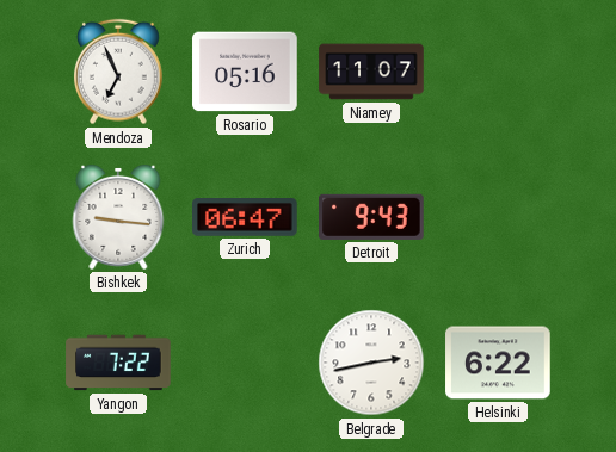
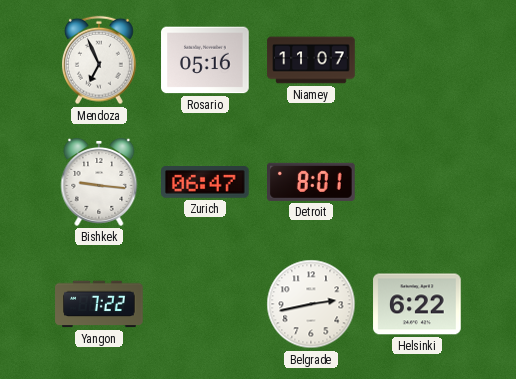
Detroit: 9:43 -> 8:01
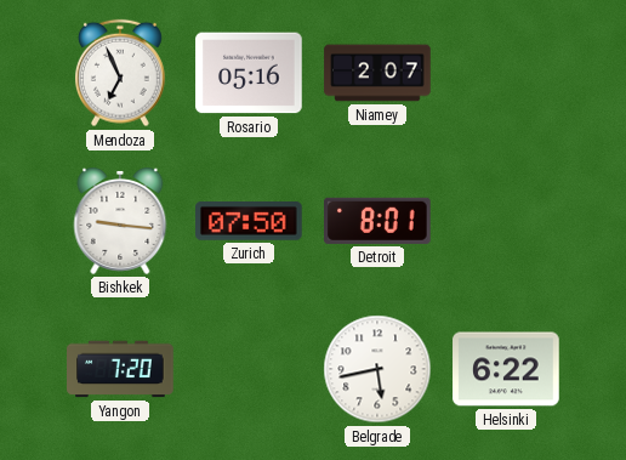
Niamey: 11:07 -> 2:07
Zurich: 06:47 -> 07:50
Yangon: 7:22 -> 7:20
Belgrade: 2:43 -> 5:43
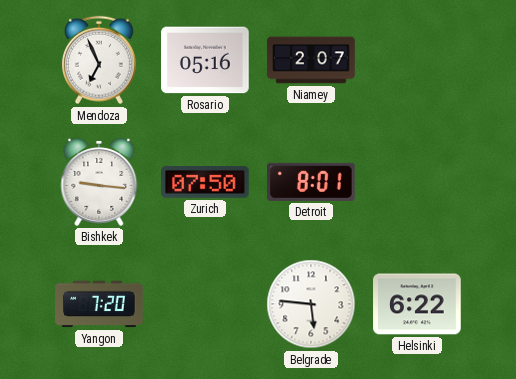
Belgrade: 5:43 -> 5:46
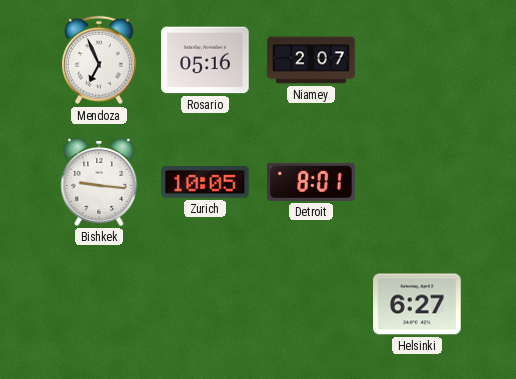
Zurich: 07:50 -> 10:05
Yangon: 7:20 -> none
Belgrade: 5:46 -> none
Helsinki: 6:22 -> 6:27
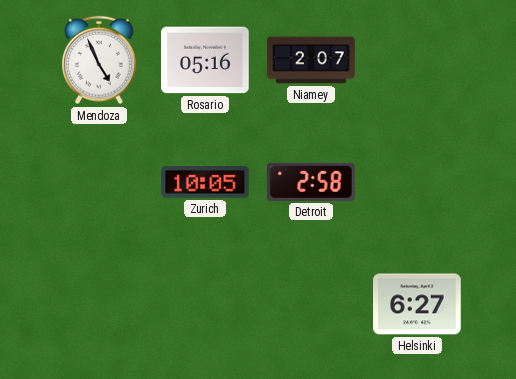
Mendoza: 6:56 -> 4:56
Bishkek: 9:16 -> none
Detroit: 8:01 -> 2:58
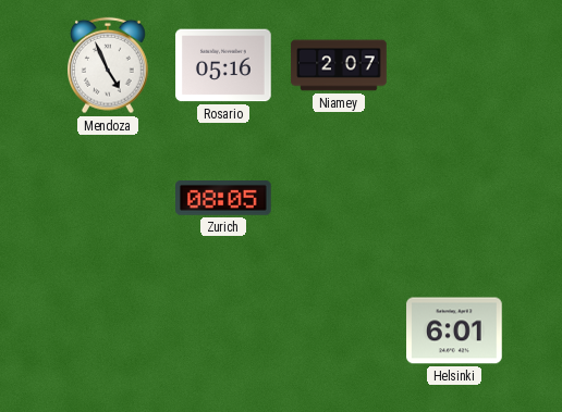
Zurich: 10:05 -> 08:05
Detroit: 2:58 -> none
Helsinki: 6:27 -> 6:01
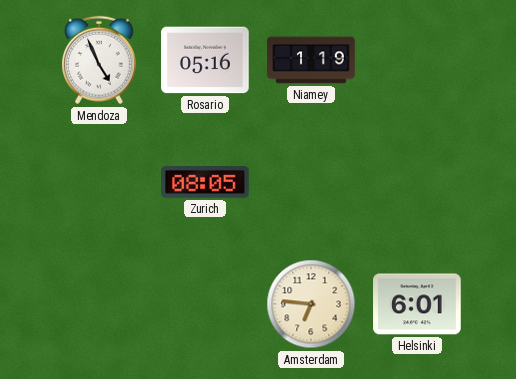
Niamey: 2:07 -> 1:19
Amsterdam: none -> 6:46
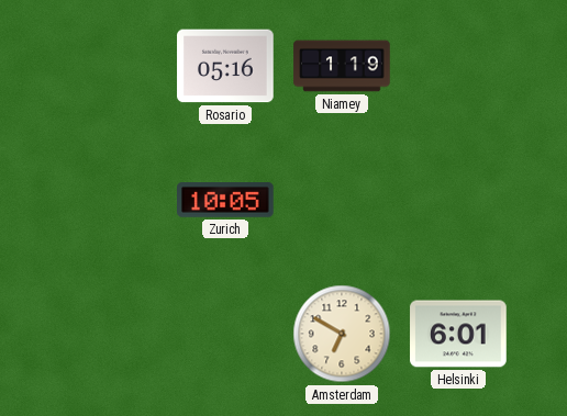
Mendoza: 4:56 -> none
Zurich: 08:05 -> 10:05
Amsterdam: 6:46 -> 6:50
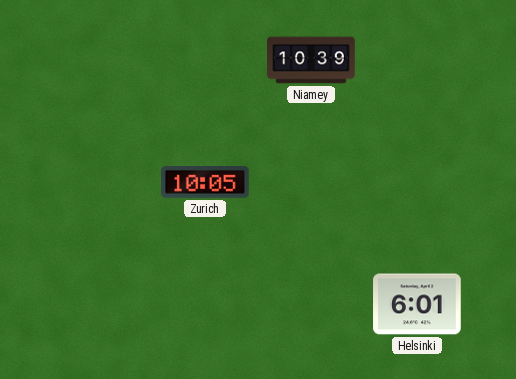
Rosario: 05:16 -> none
Niamey: 1:19 -> 10:39
Amsterdam: 6:50 -> none
